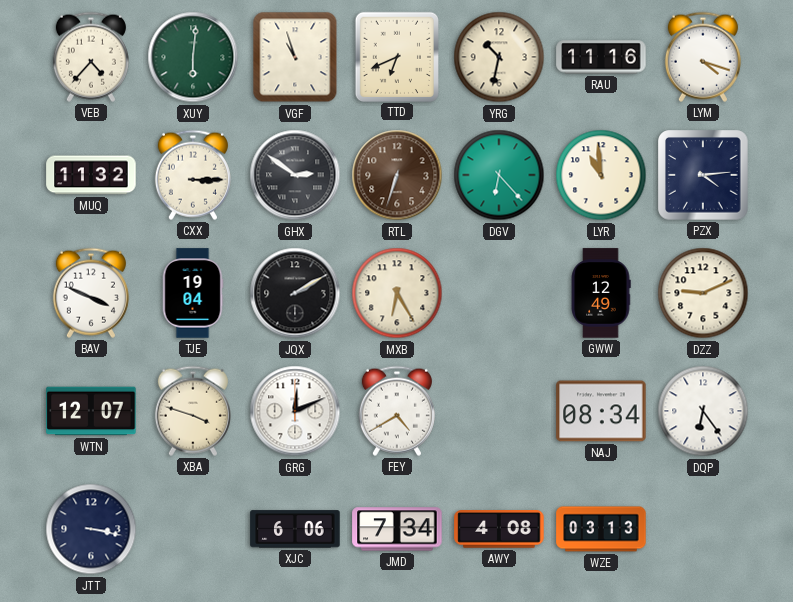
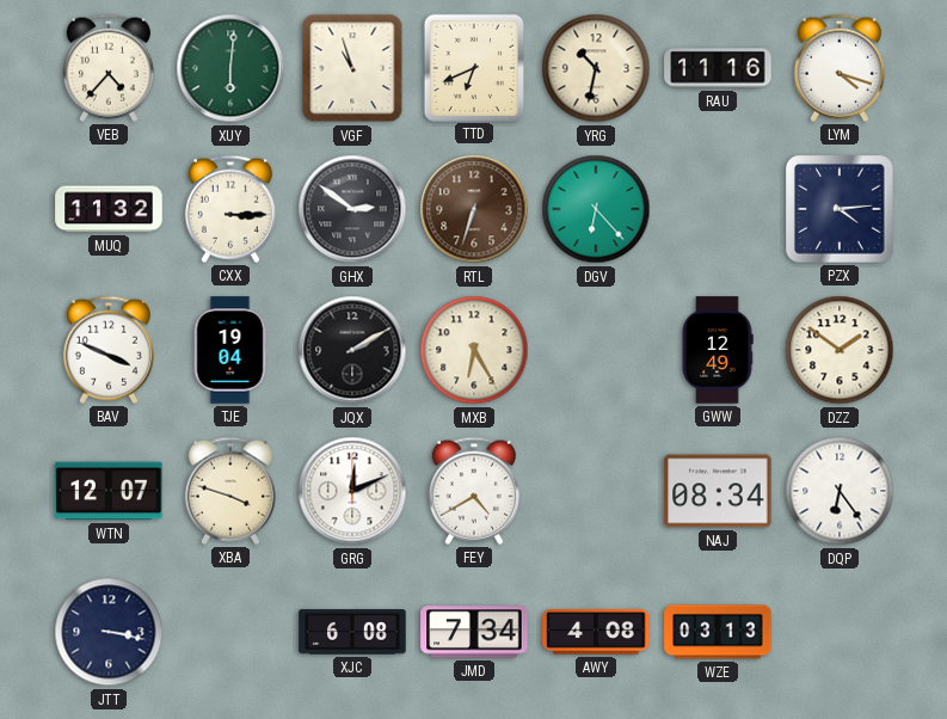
LYR: 10:59 -> none
DZZ: 9:11 -> 1:51
XJC: 6:06 -> 6:08
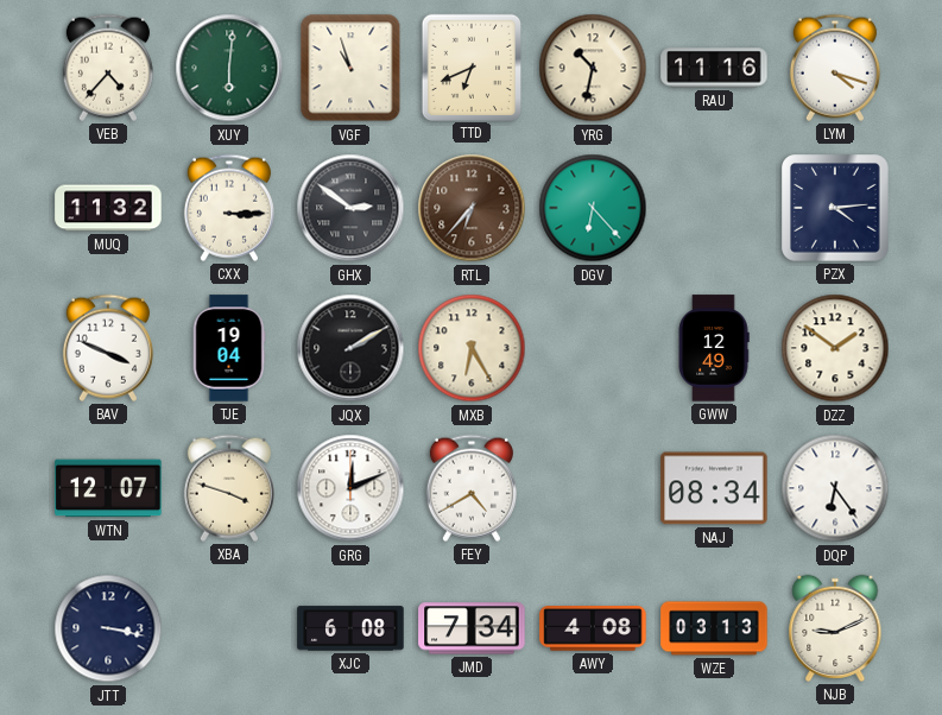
RTL: 6:33 -> 6:37
NJB: none -> 9:11
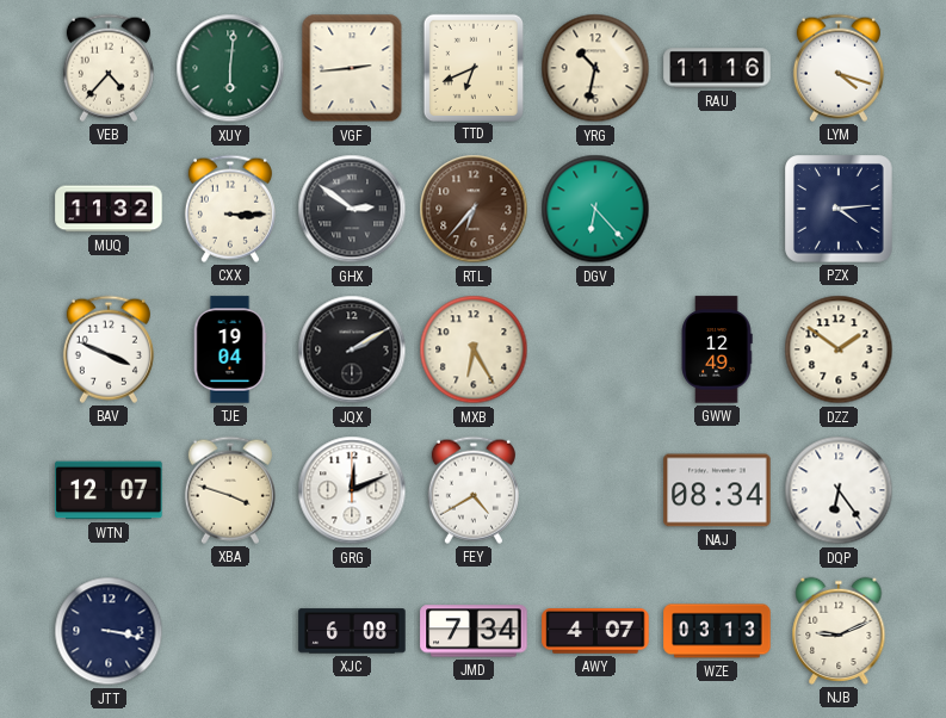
VGF: 10:57 -> 2:44
AWY: 4:08 -> 4:07
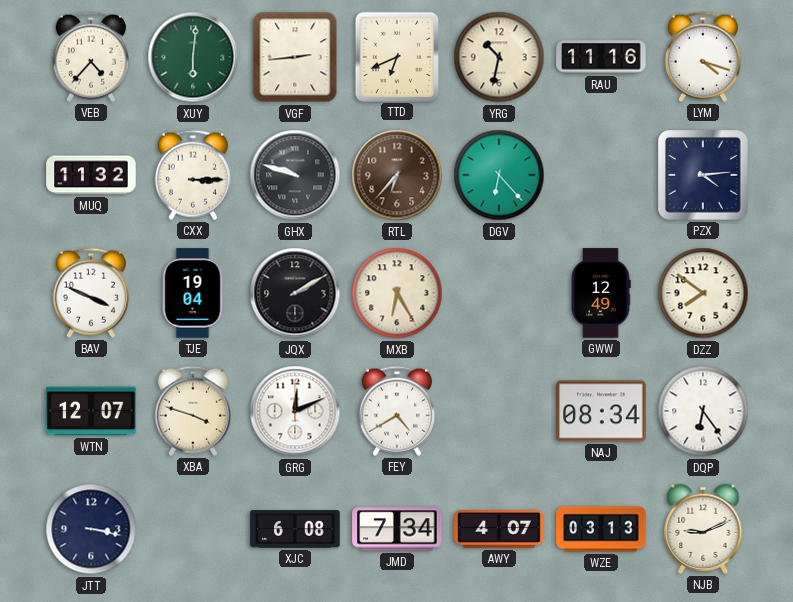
GHX: 2:51 -> 9:48
DZZ: 1:51 -> 7:51
